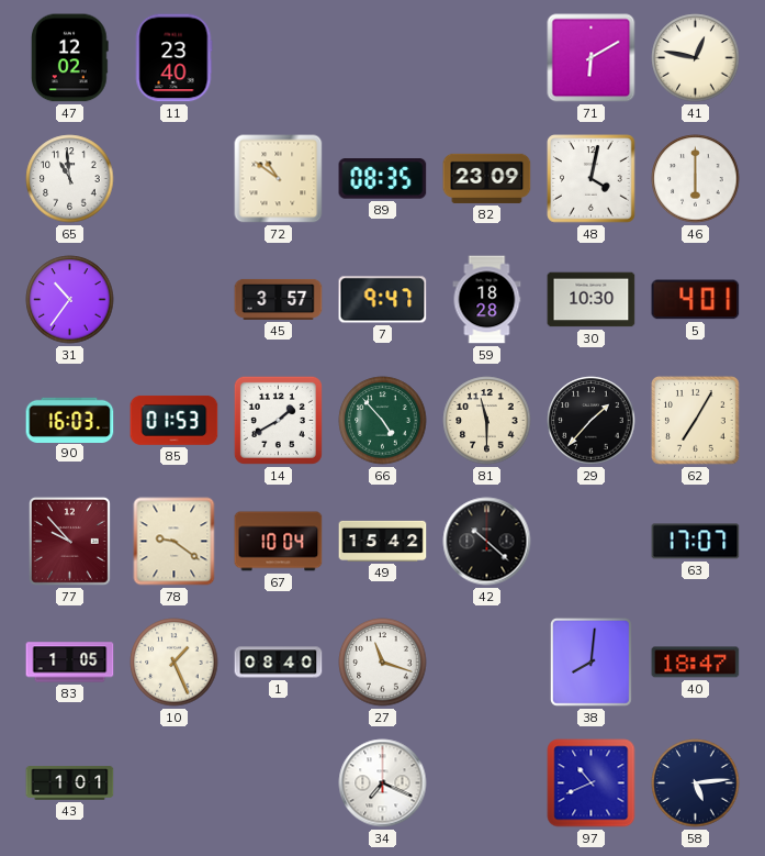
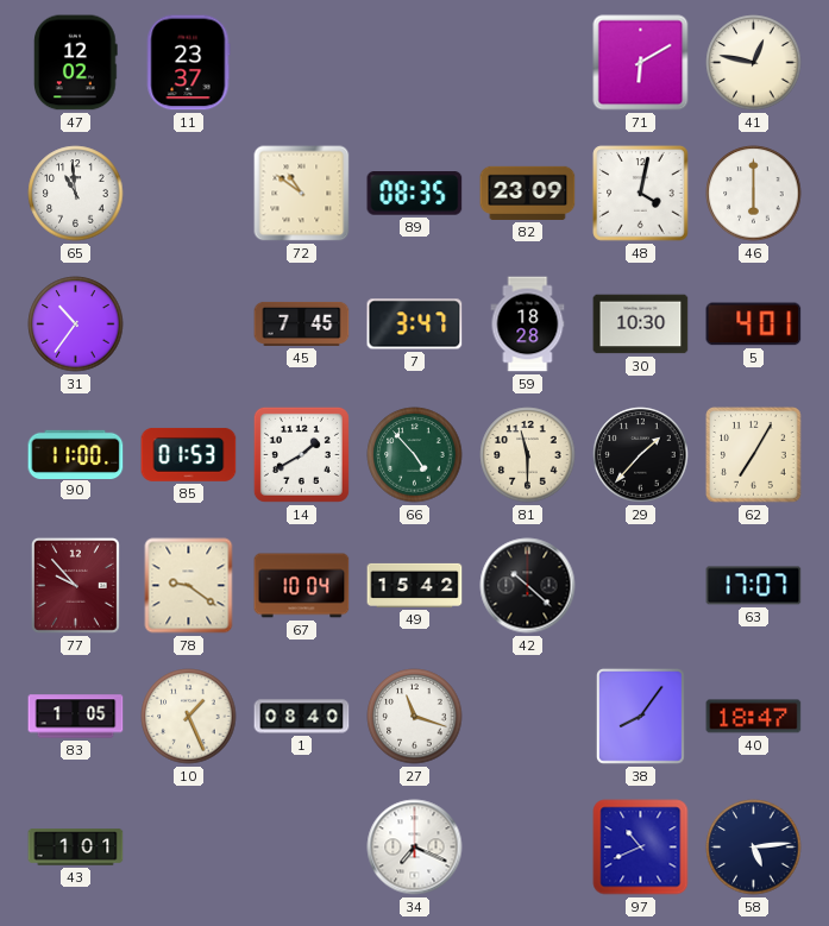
11: 23:40 -> 23:37
45: 3:57 -> 7:45
7: 9:47 -> 3:47
90: 16:03 -> 11:00
38: 8:01 -> 8:06
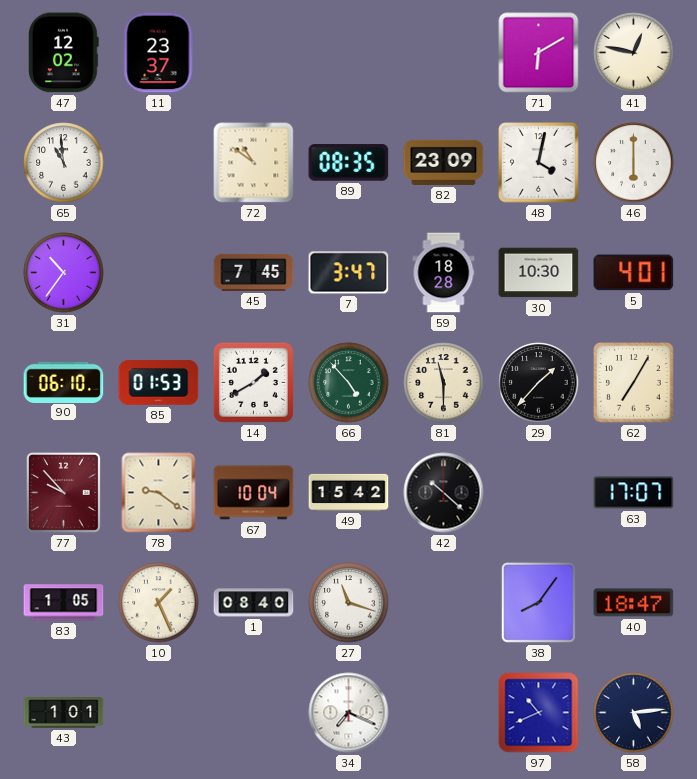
90: 11:00 -> 06:10
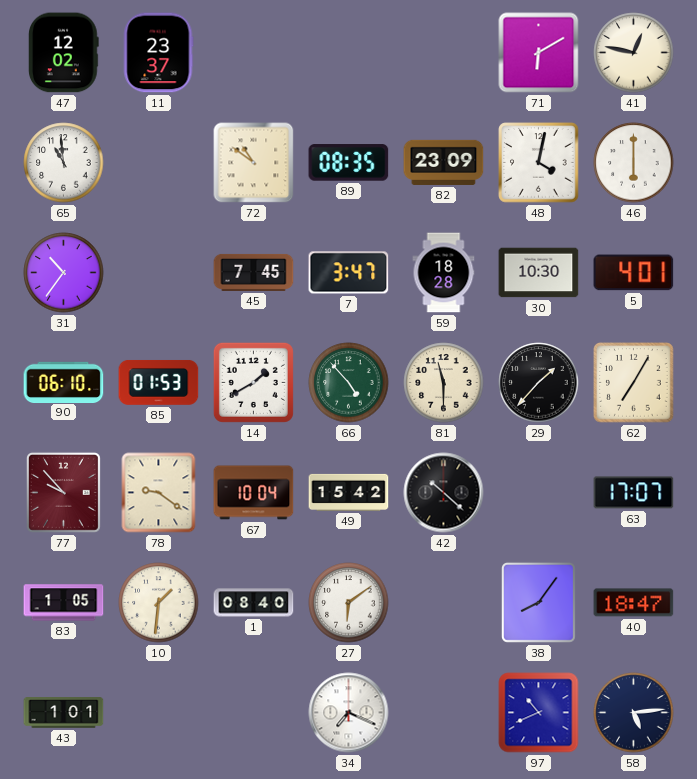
10: 1:26 -> 1:31
27: 11:18 -> 6:09
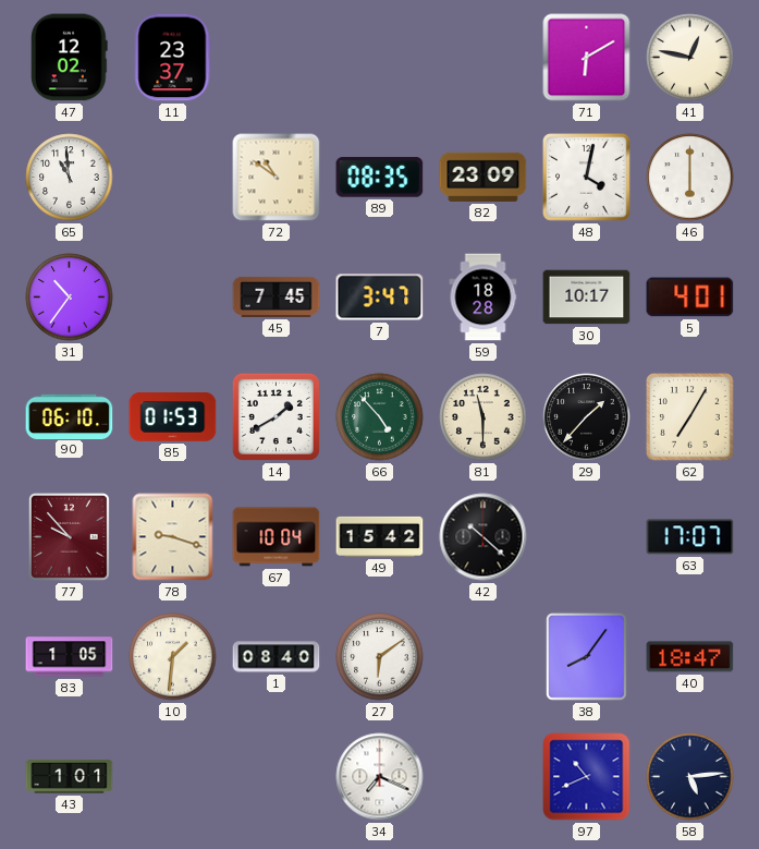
30: 10:30 -> 10:17
78: 9:21 -> 9:18
